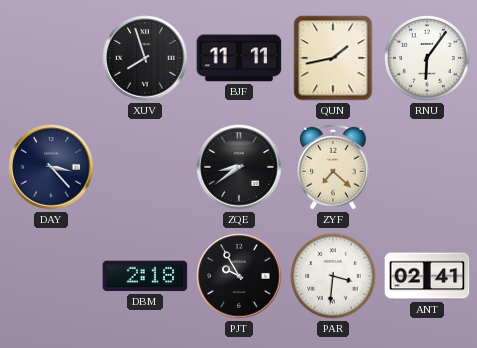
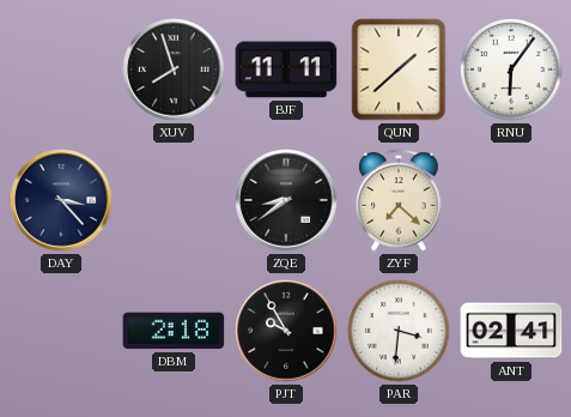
QUN: 1:43 -> 1:38
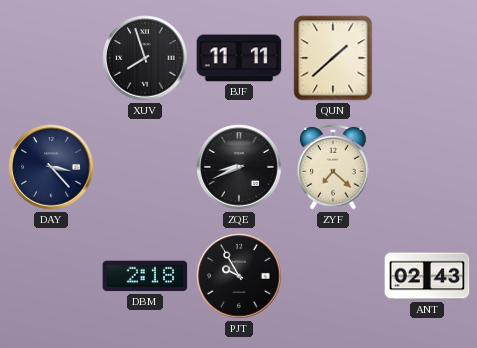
RNU: 6:06 -> none
ZQE: 8:39 -> 8:41
PAR: 3:31 -> none
ANT: 02:41 -> 02:43
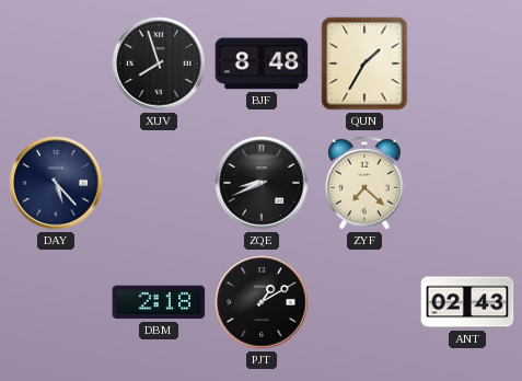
BJF: 11:11 -> 8:48
QUN: 1:38 -> 1:35
DAY: 3:23 -> 5:23
PJT: 9:55 -> 1:10
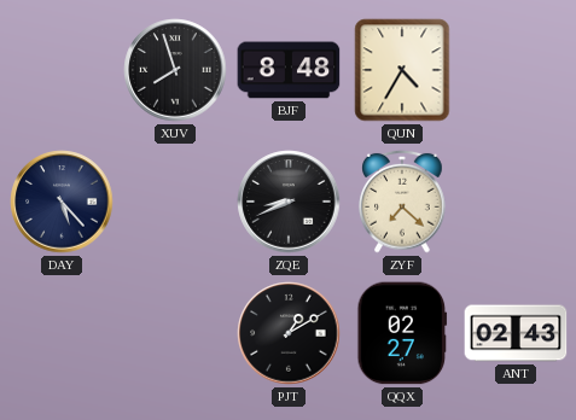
QUN: 1:35 -> 4:35
DBM: 2:18 -> none
QQX: none -> 02:27
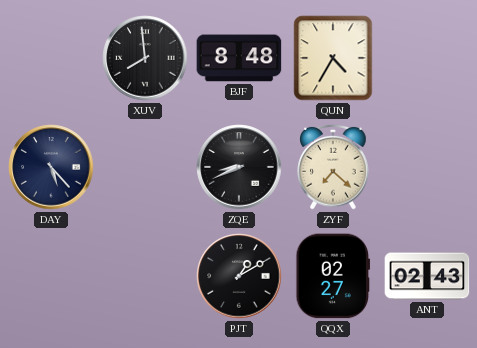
XUV: 7:57 -> 7:59
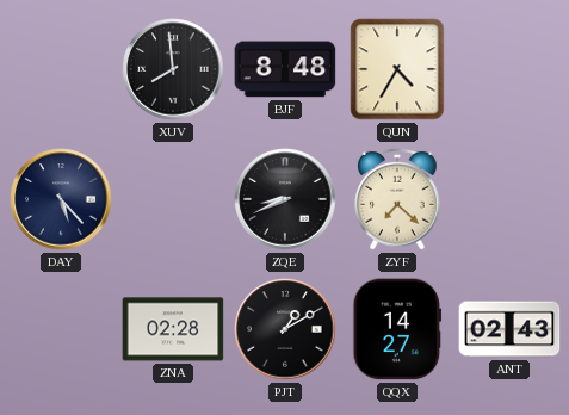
ZNA: none -> 02:28
QQX: 02:27 -> 14:27
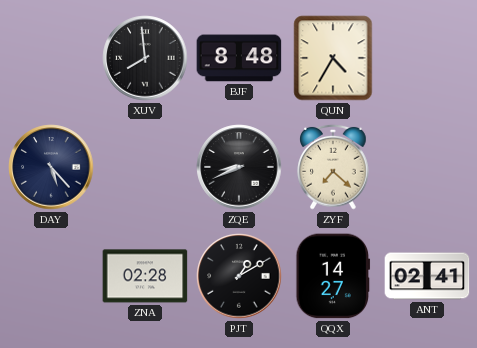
ANT: 02:43 -> 02:41
